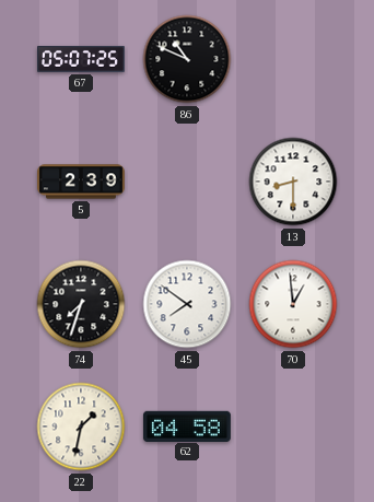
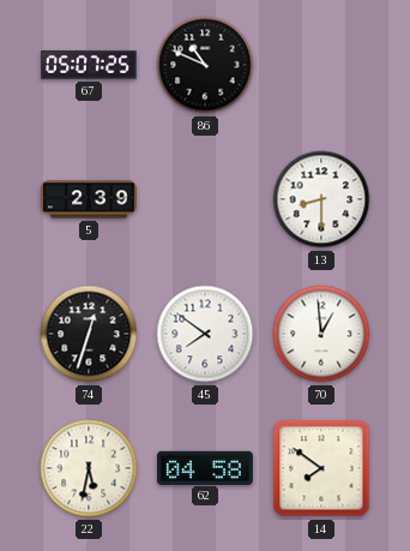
74: 7:33 -> 12:33
22: 1:32 -> 5:32
14: none -> 7:51
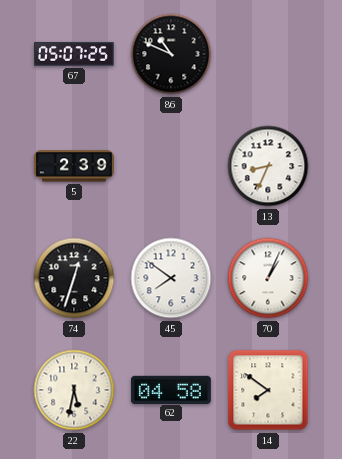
13: 8:30 -> 8:34
70: 12:59 -> 1:04
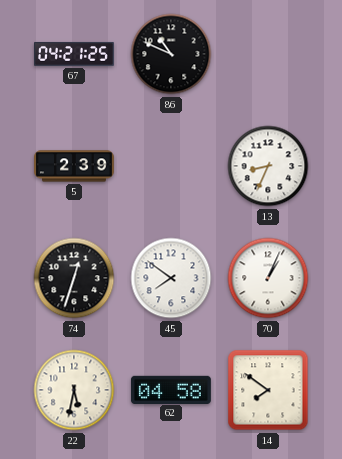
67: 05:07 -> 04:21
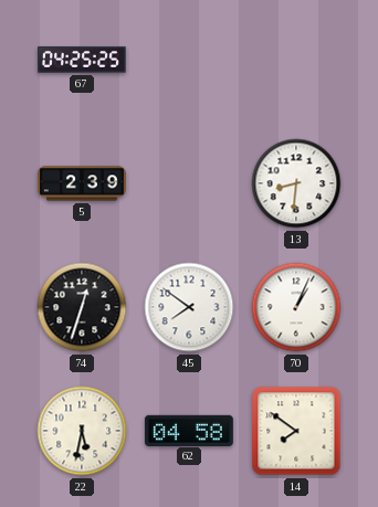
67: 04:21 -> 04:25
86: 10:49 -> none
13: 8:34 -> 8:31
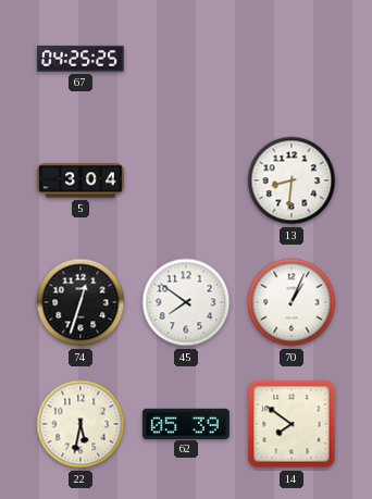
5: 2:39 -> 3:04
62: 04:58 -> 05:39
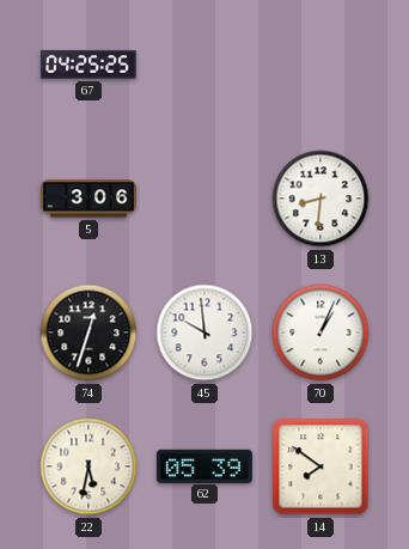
5: 3:04 -> 3:06
45: 7:51 -> 9:59
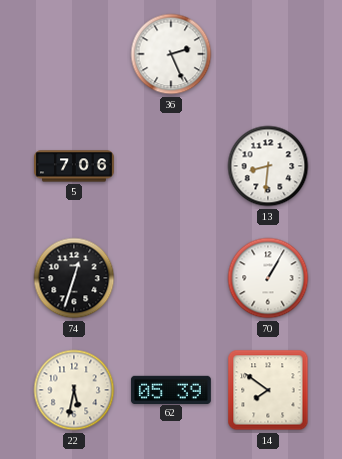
67: 04:25 -> none
36: none -> 2:26
5: 3:06 -> 7:06
45: 9:59 -> none
70: 1:04 -> 1:05
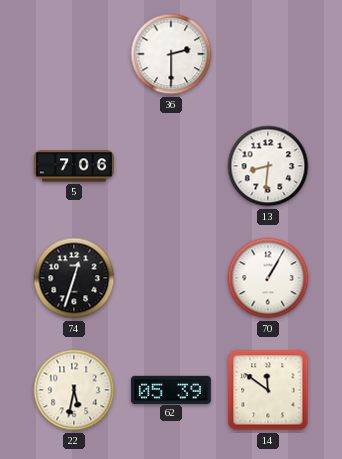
36: 2:26 -> 2:30
14: 7:51 -> 11:51
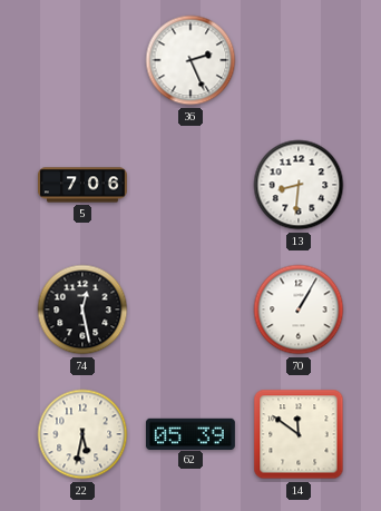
36: 2:30 -> 2:26
74: 12:33 -> 12:28
